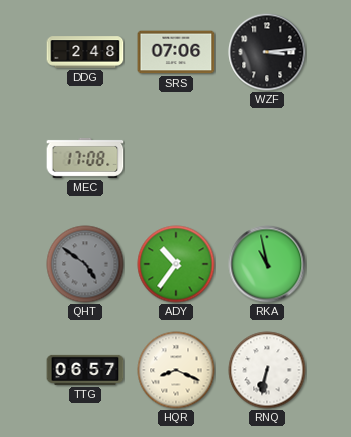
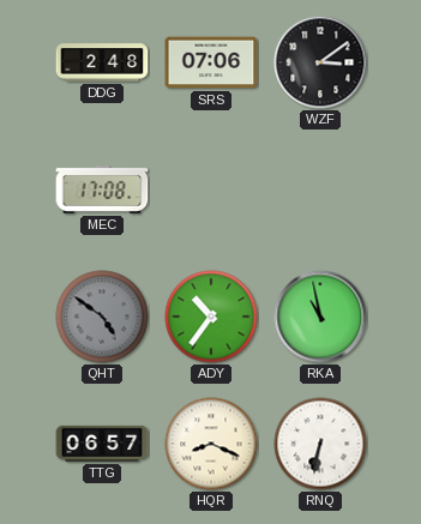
WZF: 3:14 -> 3:09
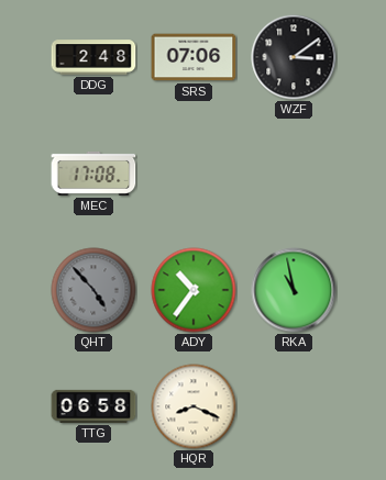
QHT: 4:51 -> 4:53
TTG: 06:57 -> 06:58
RNQ: 6:32 -> none
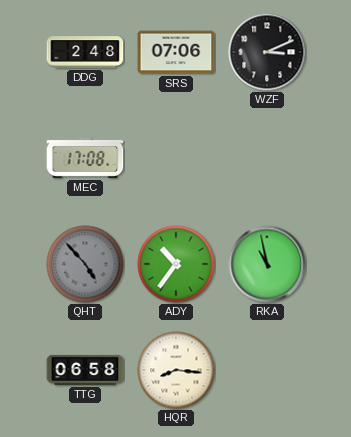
WZF: 3:09 -> 3:11
HQR: 8:19 -> 8:16
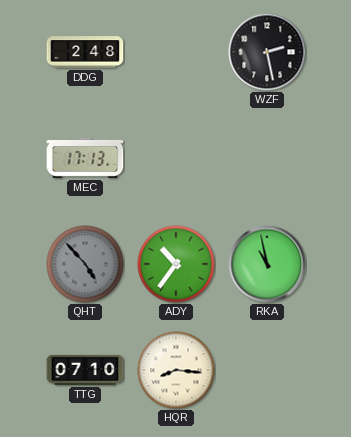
SRS: 07:06 -> none
WZF: 3:11 -> 2:28
MEC: 17:08 -> 17:13
TTG: 06:58 -> 07:10
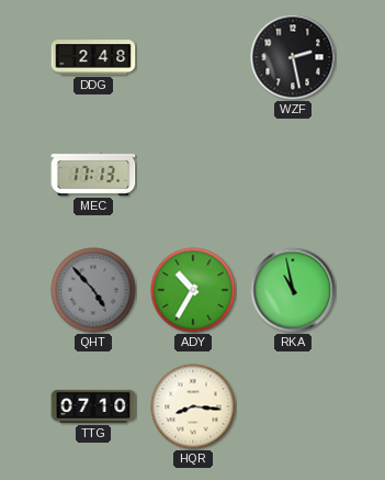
ADY: 10:36 -> 10:35
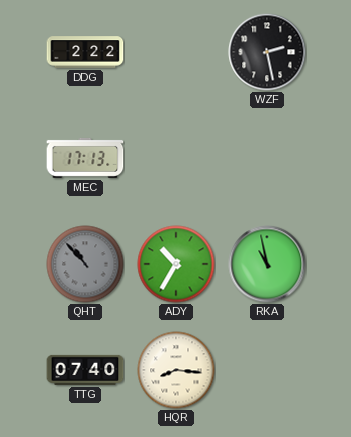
DDG: 2:48 -> 2:22
QHT: 4:53 -> 10:53
TTG: 07:10 -> 07:40
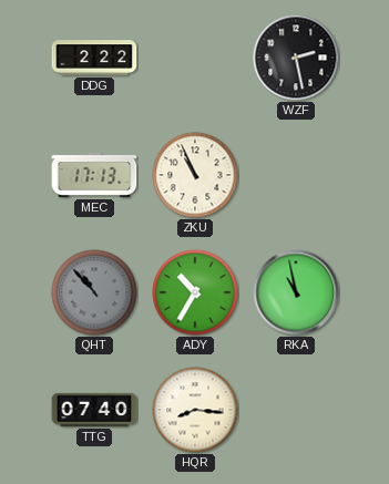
ZKU: none -> 10:56
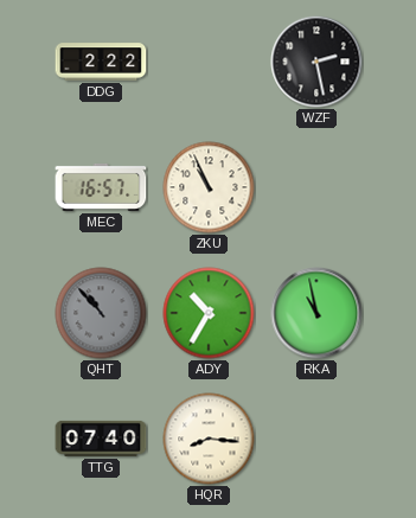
MEC: 17:13 -> 16:57
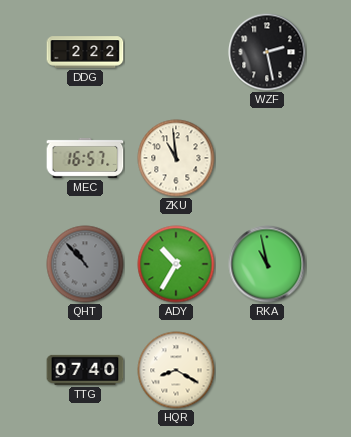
ZKU: 10:56 -> 10:59
HQR: 8:16 -> 8:20
